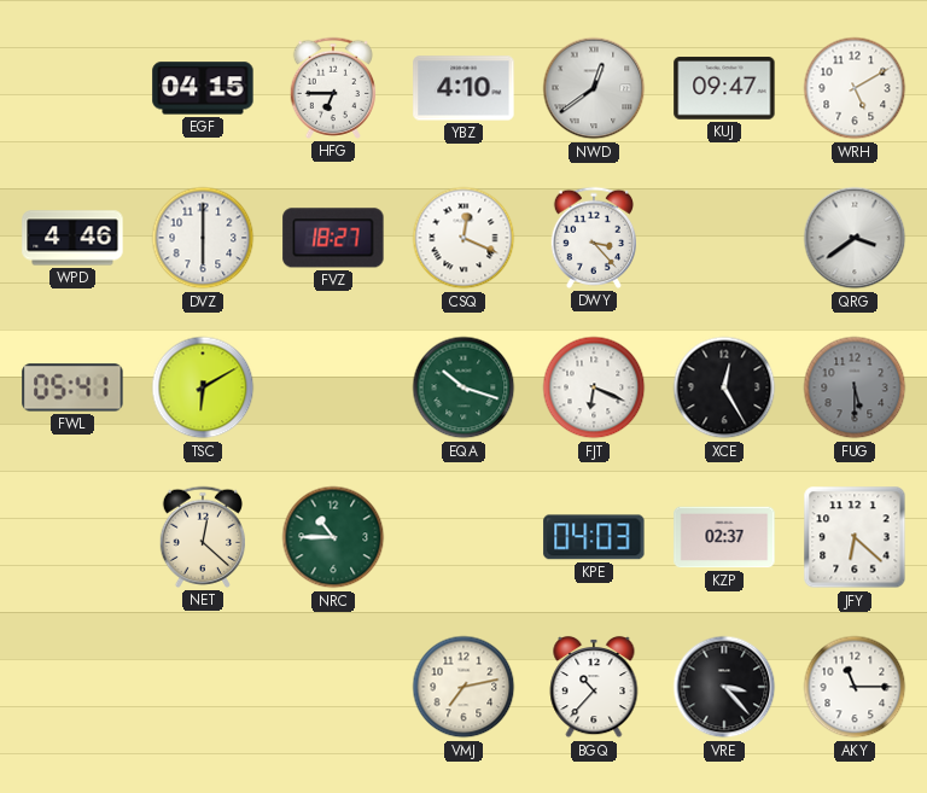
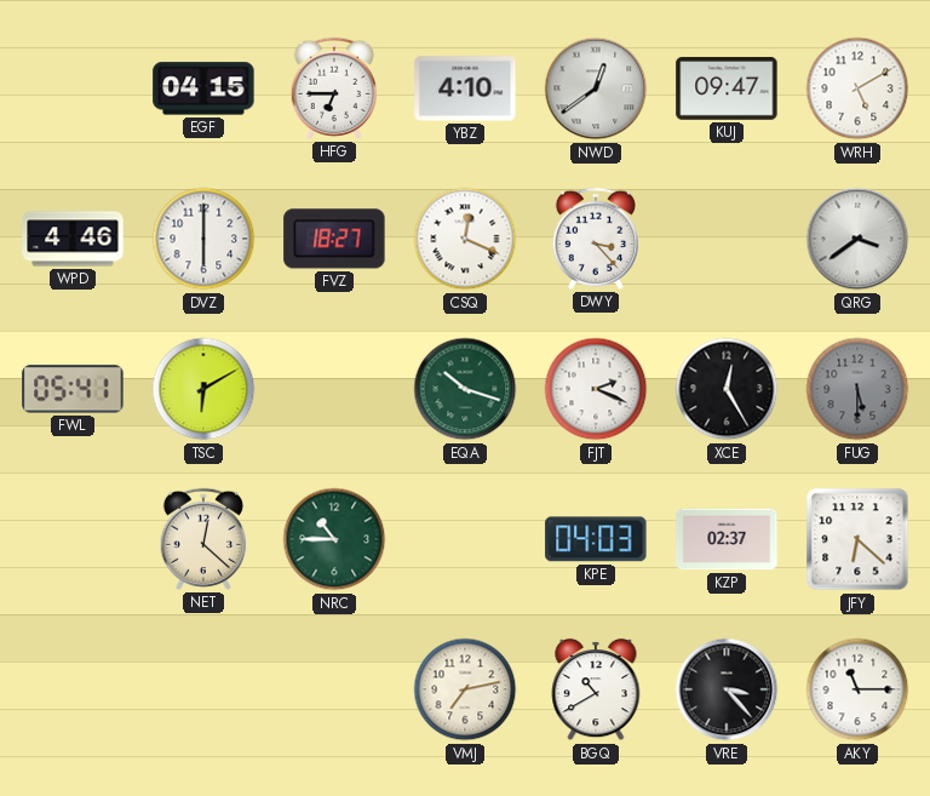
FJT: 6:19 -> 2:19
BGQ: 10:37 -> 10:40
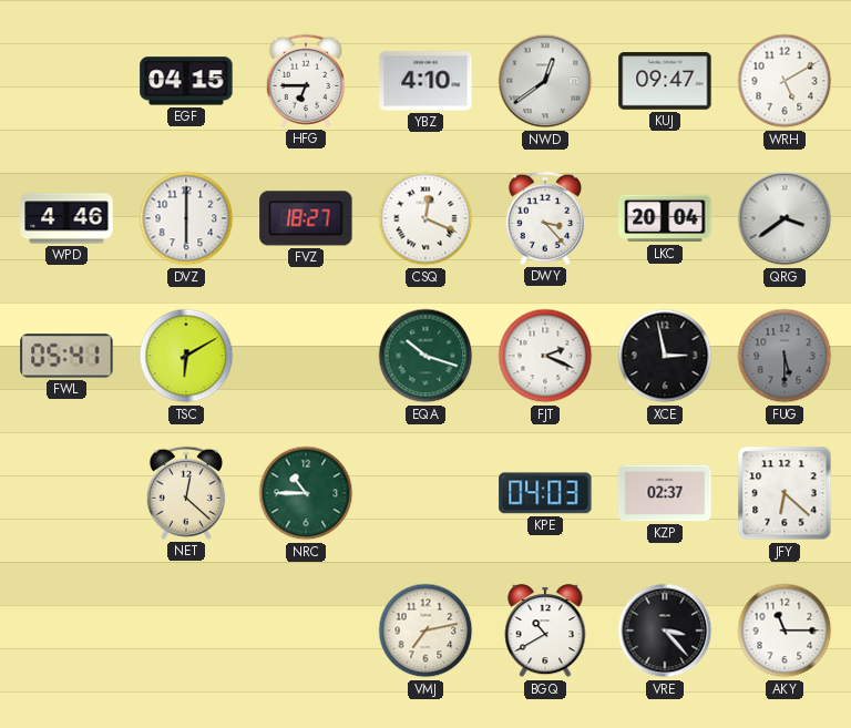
LKC: none -> 20:04
XCE: 12:25 -> 2:58
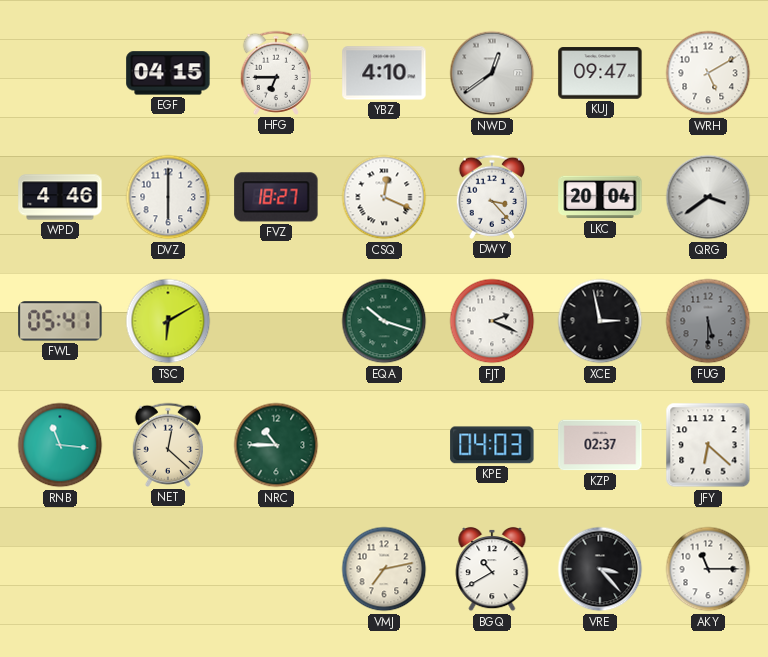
RNB: none -> 11:16
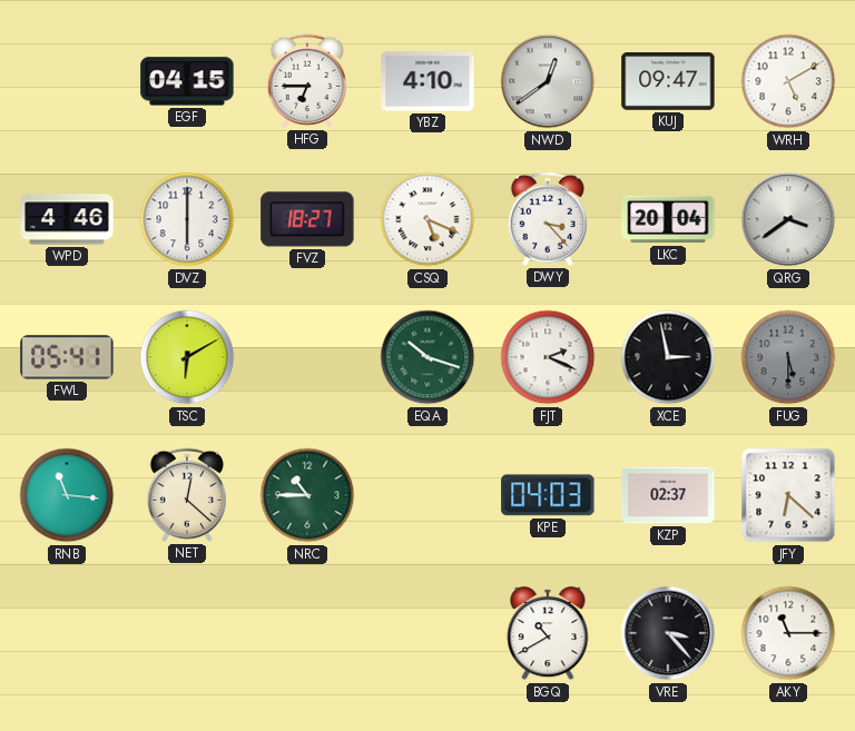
CSQ: 12:19 -> 5:19
VMJ: 7:13 -> none
